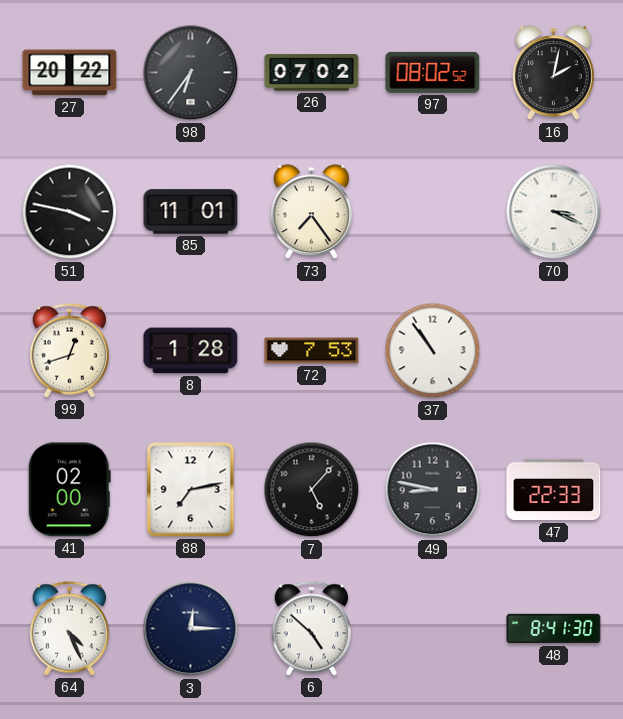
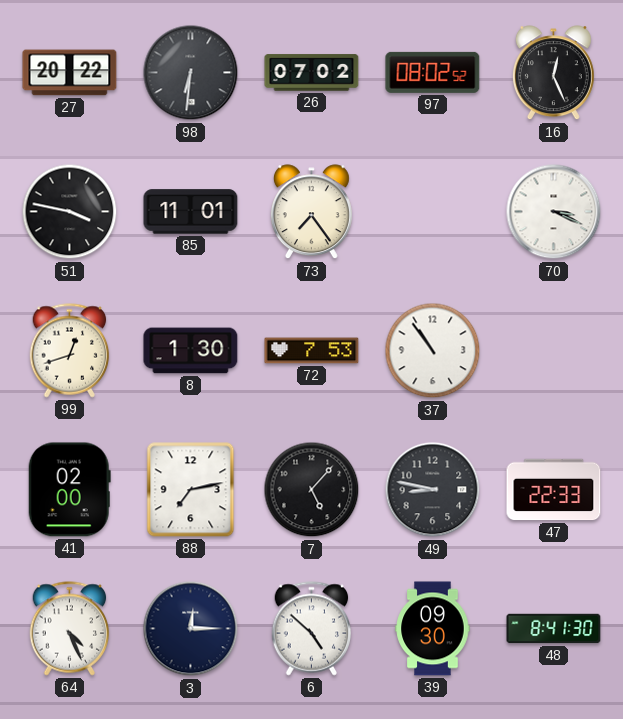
98: 6:36 -> 6:31
16: 2:02 -> 12:26
8: 1:28 -> 1:30
39: none -> 09:30
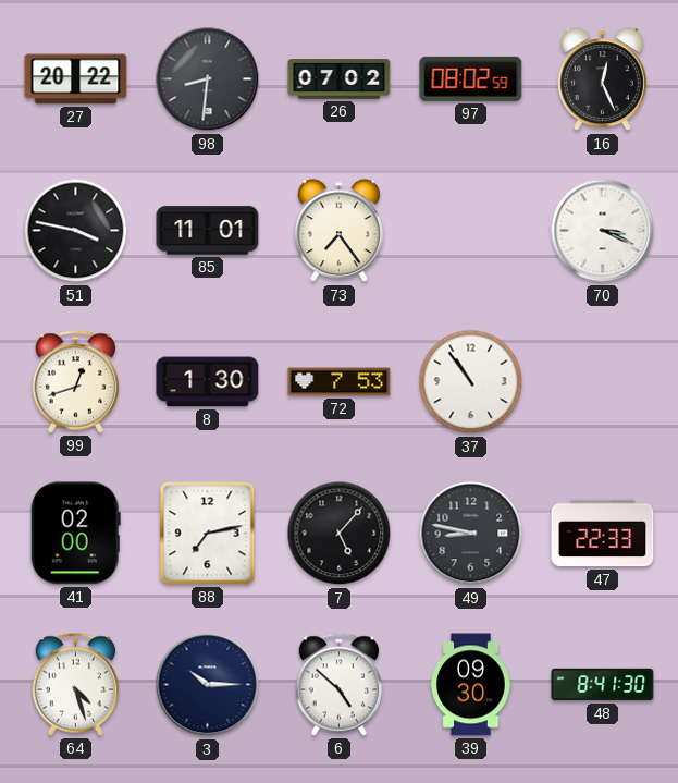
98: 6:31 -> 8:31
97: 08:02:52 -> 08:02:59
64: 4:26 -> 4:27
3: 12:15 -> 10:15
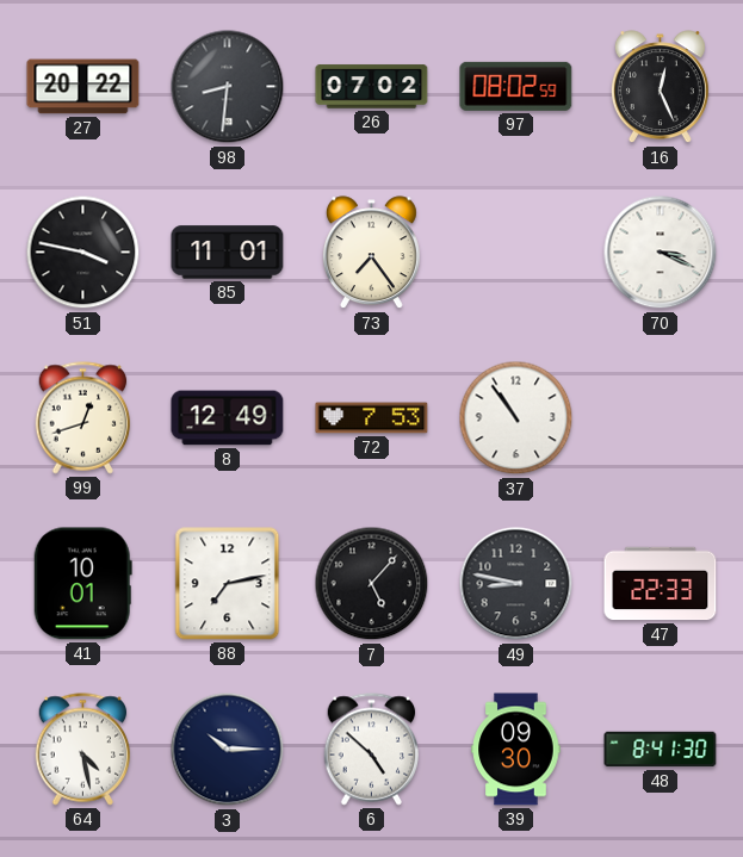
8: 1:30 -> 12:49
41: 02:00 -> 10:01
64: 4:27 -> 4:28
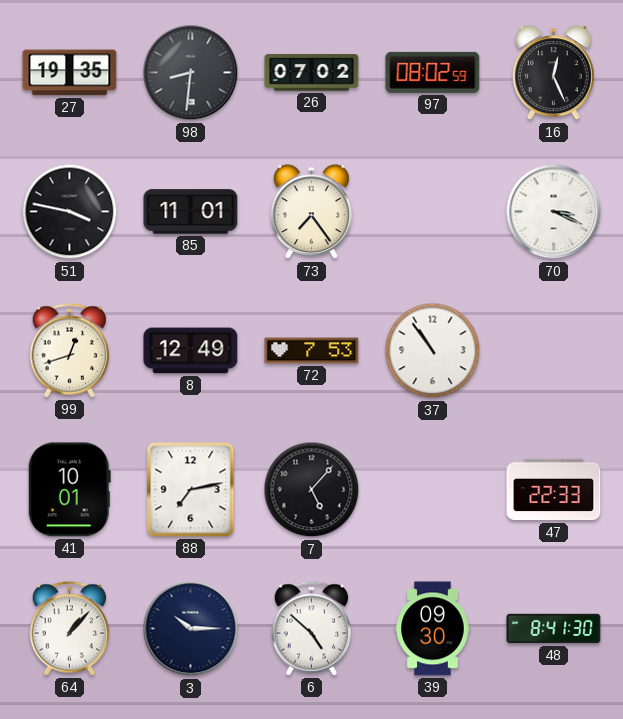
27: 20:22 -> 19:35
49: 8:47 -> none
64: 4:28 -> 1:07
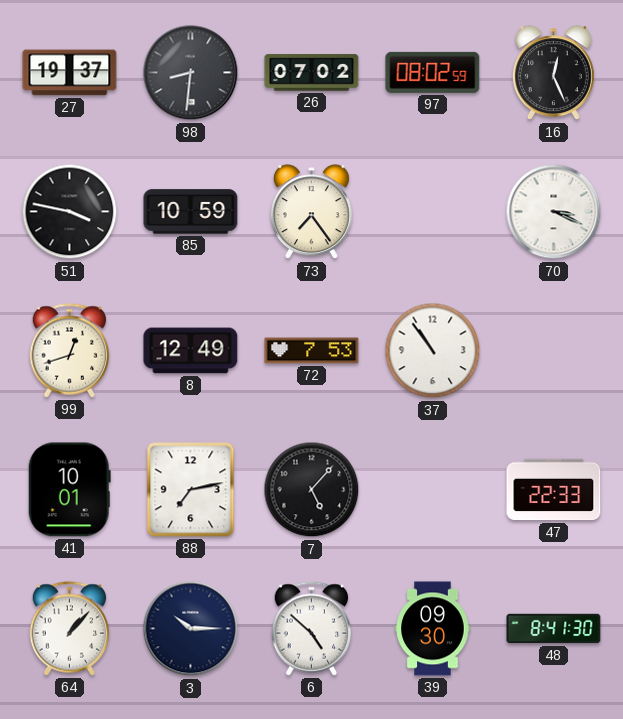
27: 19:35 -> 19:37
85: 11:01 -> 10:59
